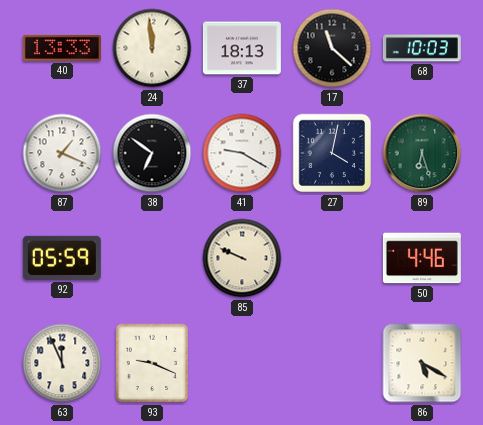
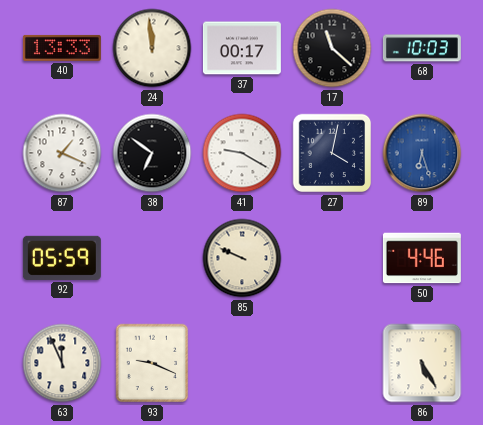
37: 18:13 -> 00:17
89 dial: green -> blue
86: 5:20 -> 5:25
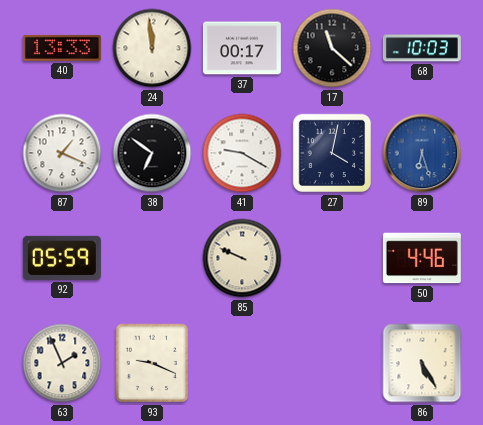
63: 11:56 -> 1:56
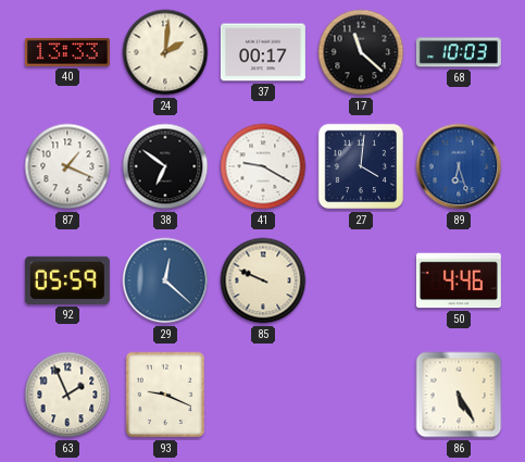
24: 11:59 -> 2:01
27: 4:02 -> 4:01
29: none -> 12:22
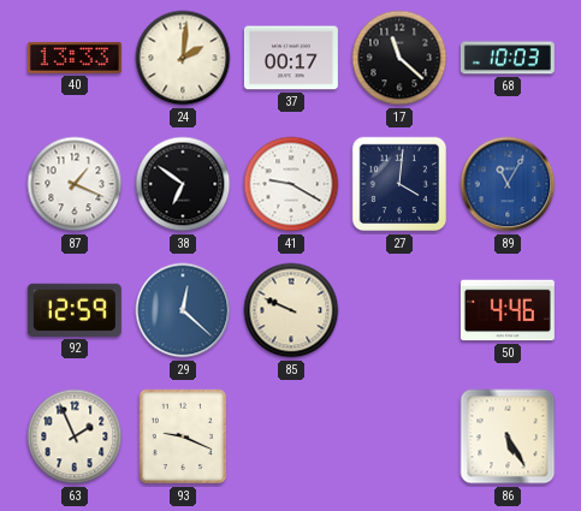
89: 6:27 -> 11:05
92: 05:59 -> 12:59
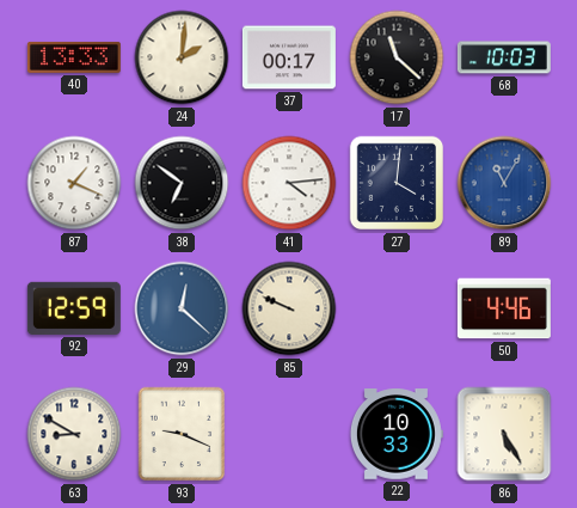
41: 9:20 -> 4:14
63: 1:56 -> 8:50
22: none -> 10:33
